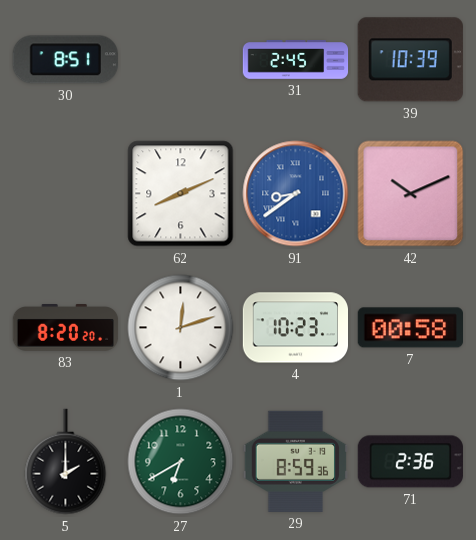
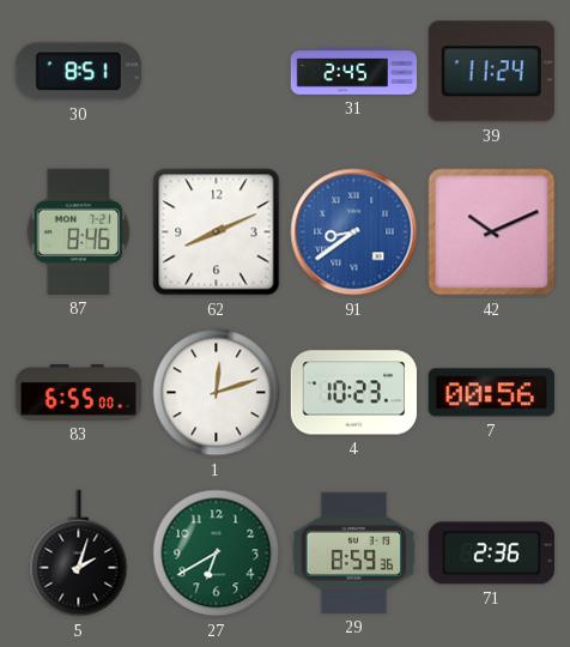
39: 10:39 -> 11:24
87: none -> 8:46
83: 8:20 -> 6:55
7: 00:58 -> 00:56
5: 2:00 -> 2:03
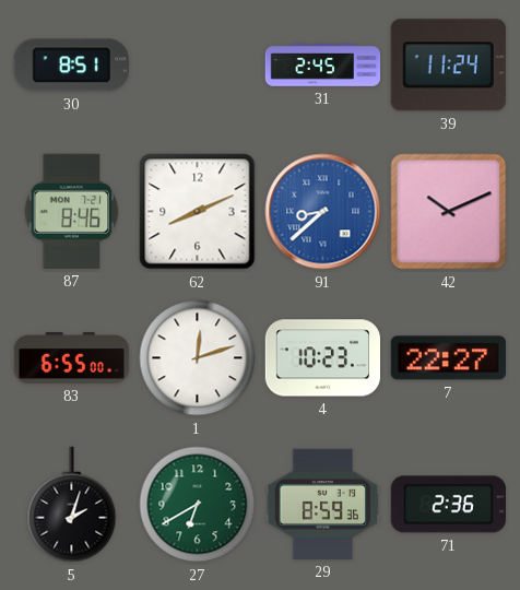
91: 8:39 -> 8:38
7: 00:56 -> 22:27
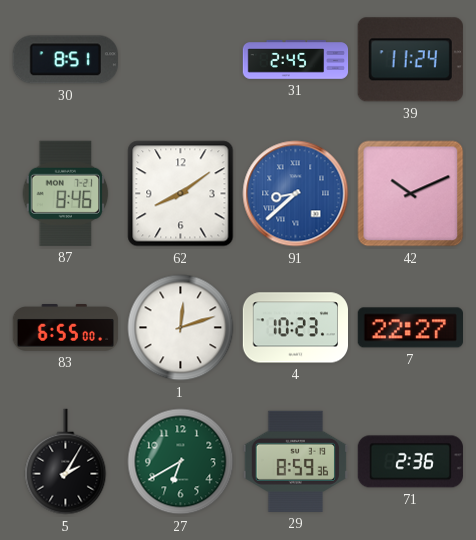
62: 8:11 -> 8:09
5: 2:03 -> 2:05
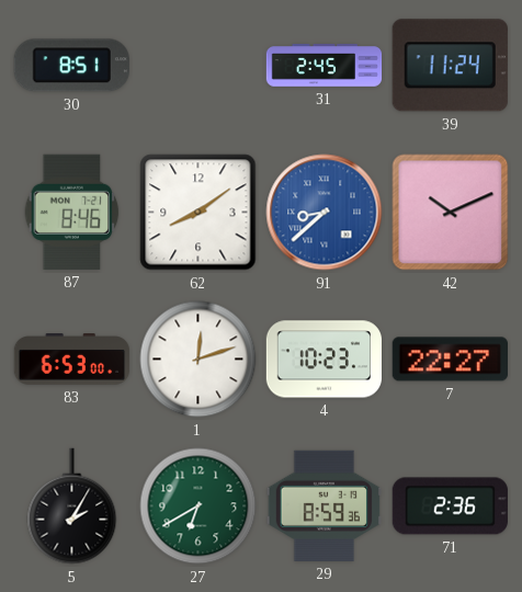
83: 6:55 -> 6:53
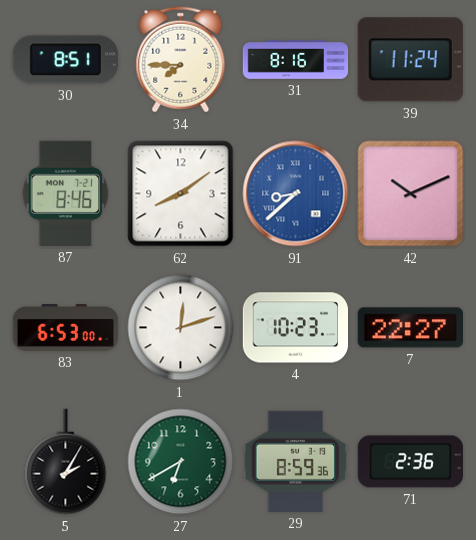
34: none -> 7:45
31: 2:45 -> 8:16
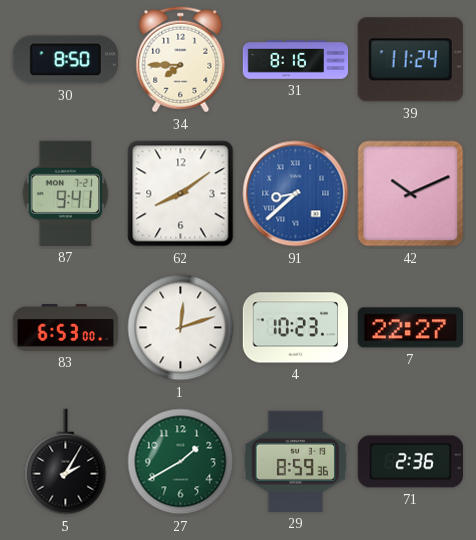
30: 8:51 -> 8:50
87: 8:46 -> 9:41
27: 6:40 -> 1:40
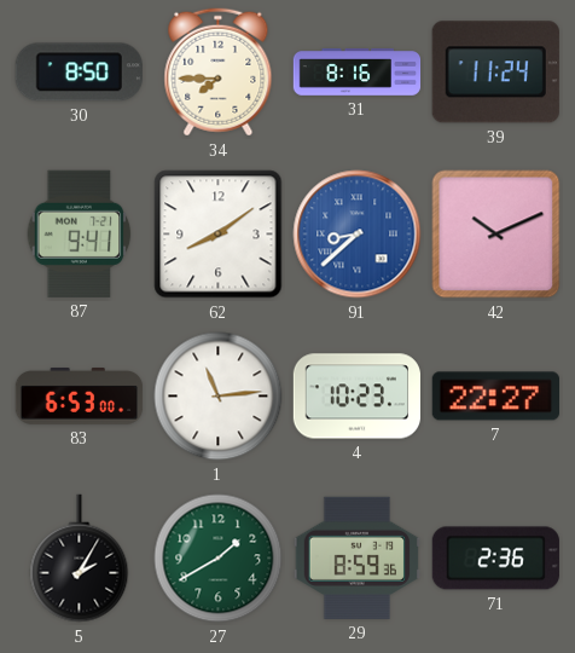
1: 12:12 -> 11:14
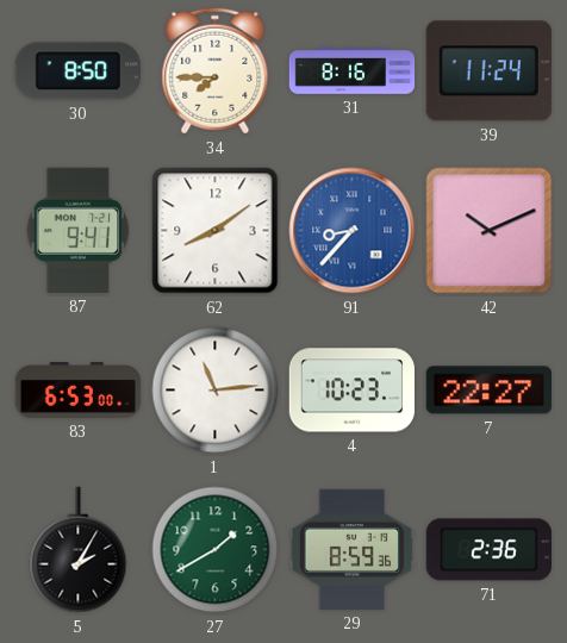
91: 8:38 -> 8:37
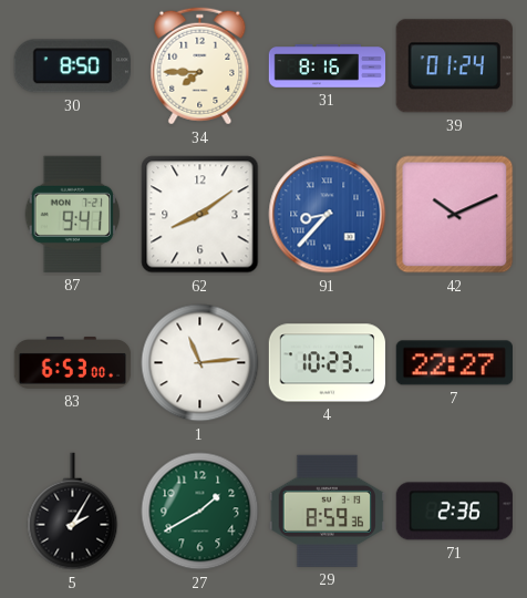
39: 11:24 -> 01:24
